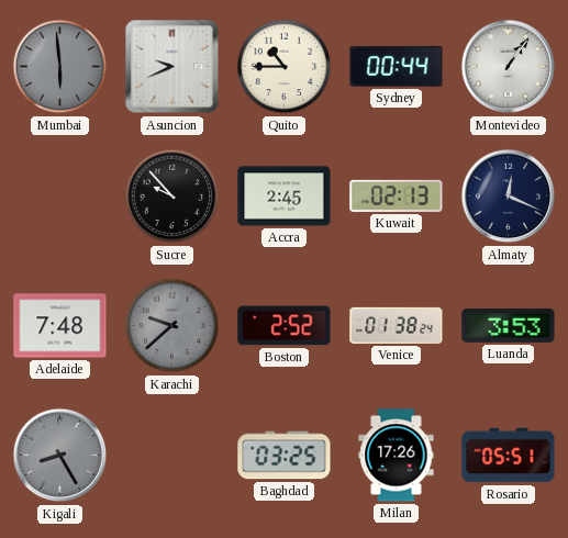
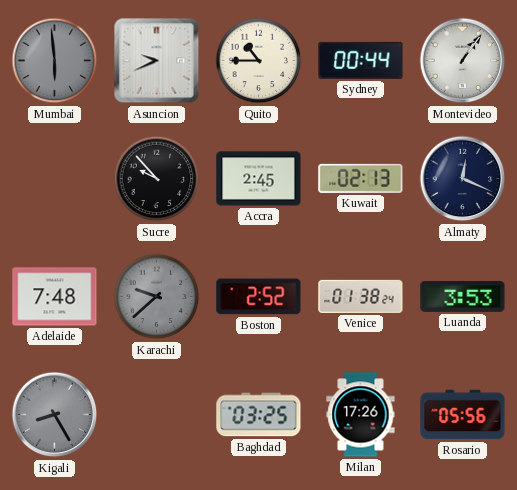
Rosario: 05:51 -> 05:56
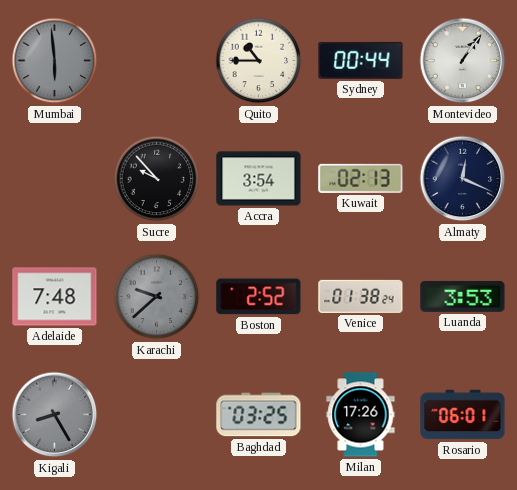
Asuncion: 9:41 -> none
Accra: 2:45 -> 3:54
Rosario: 05:56 -> 06:01
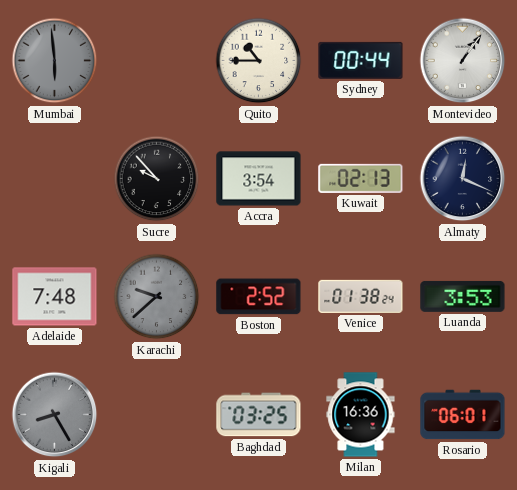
Milan: 17:26 -> 16:36
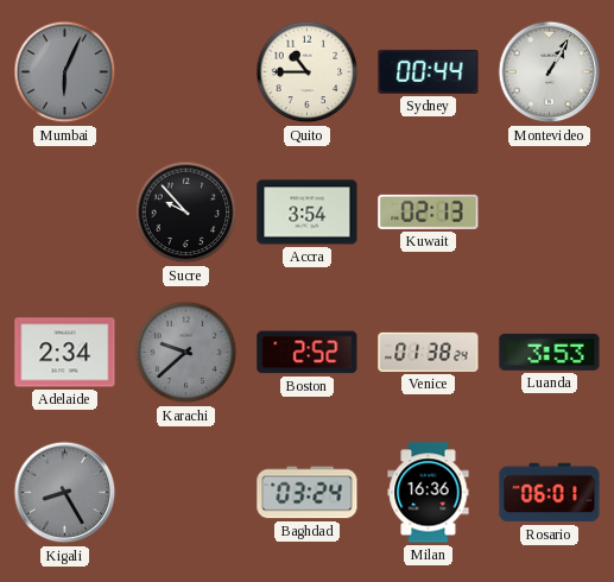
Mumbai: 5:59 -> 6:04
Montevideo: 1:06 -> 1:05
Almaty: 12:19 -> none
Adelaide: 7:48 -> 2:34
Baghdad: 03:25 -> 03:24
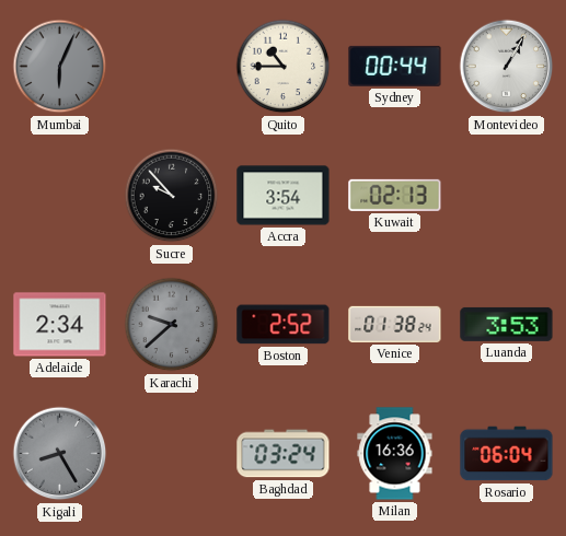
Rosario: 06:01 -> 06:04
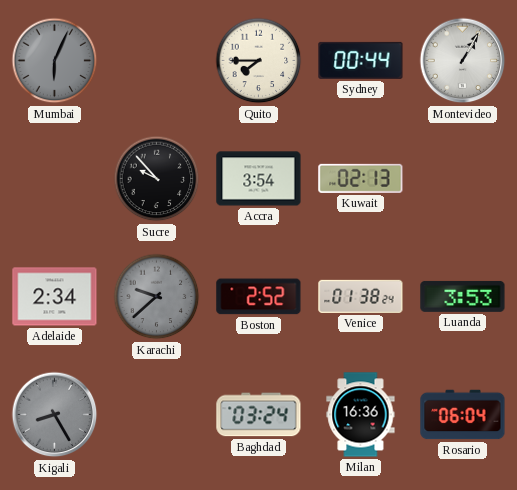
Quito: 10:45 -> 7:45
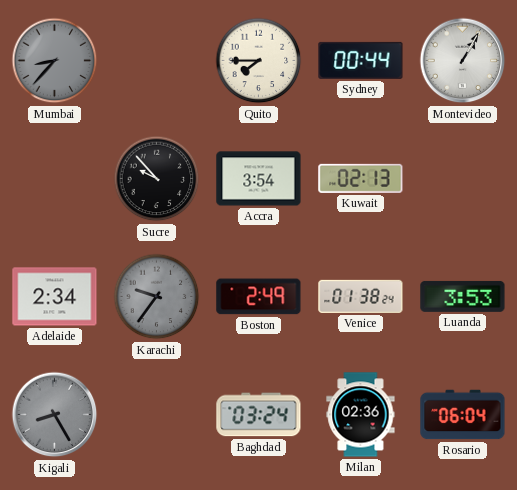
Mumbai: 6:04 -> 8:37
Karachi: 9:38 -> 9:36
Boston: 2:52 -> 2:49
Milan: 16:36 -> 02:36
